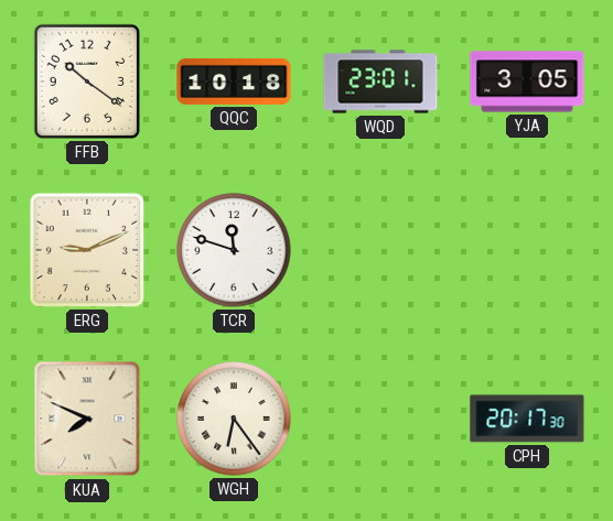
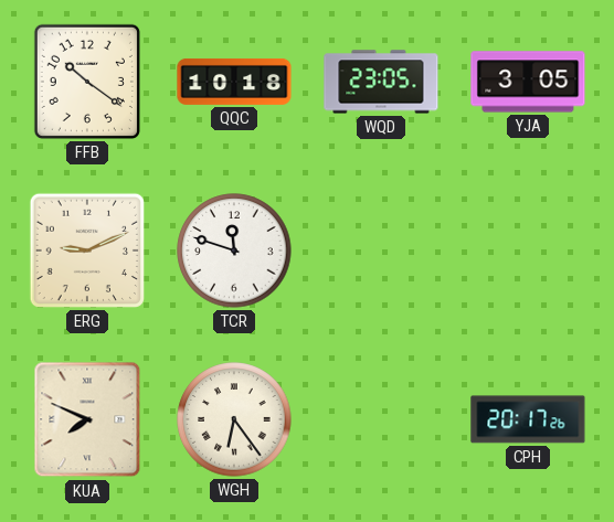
WQD: 23:01 -> 23:05
CPH: 20:17:30 -> 20:17:26
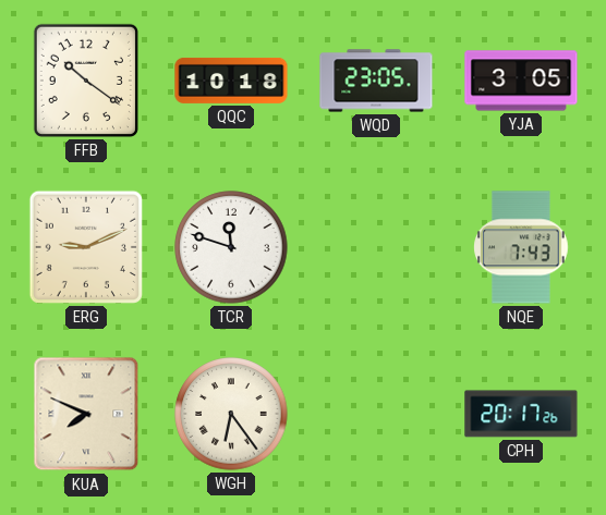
NQE: none -> 7:43
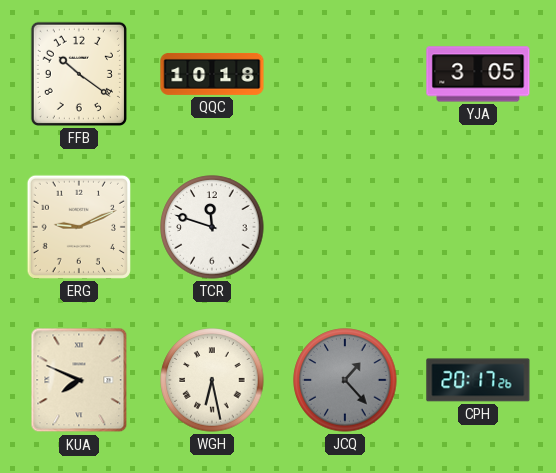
WQD: 23:05 -> none
NQE: 7:43 -> none
WGH: 6:24 -> 6:28
JCQ: none -> 1:23
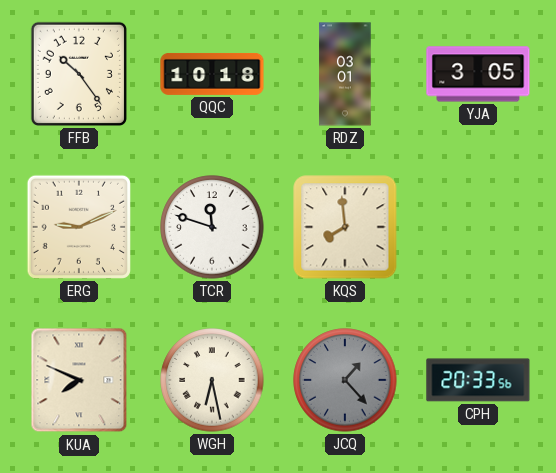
FFB: 10:21 -> 10:24
RDZ: none -> 03:01
KQS: none -> 7:59
CPH: 20:17 -> 20:33
